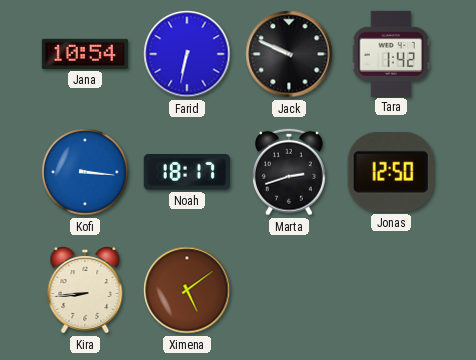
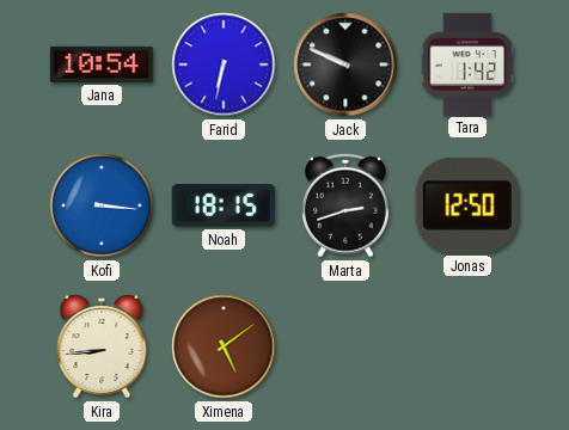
Noah: 18:17 -> 18:15
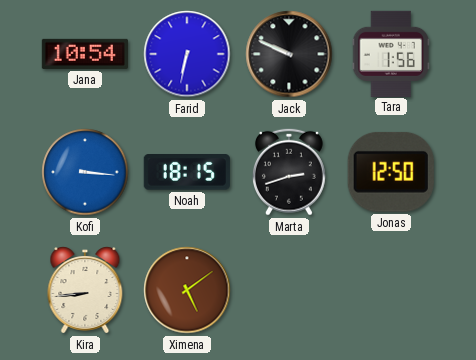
Tara: 1:42 -> 1:56
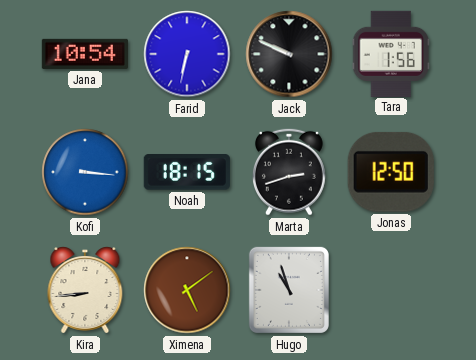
Hugo: none -> 10:57
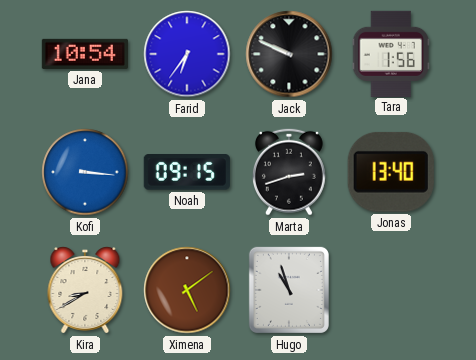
Farid: 6:32 -> 6:36
Noah: 18:15 -> 09:15
Jonas: 12:50 -> 13:40
Kira: 8:44 -> 8:40
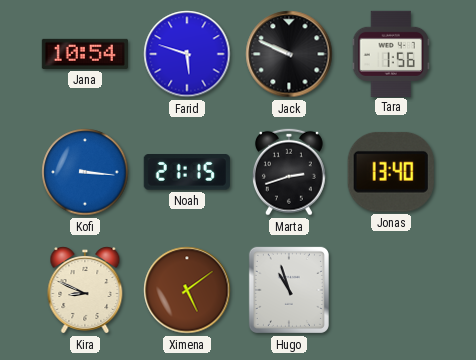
Farid: 6:36 -> 5:48
Noah: 09:15 -> 21:15
Kira: 8:40 -> 8:49
